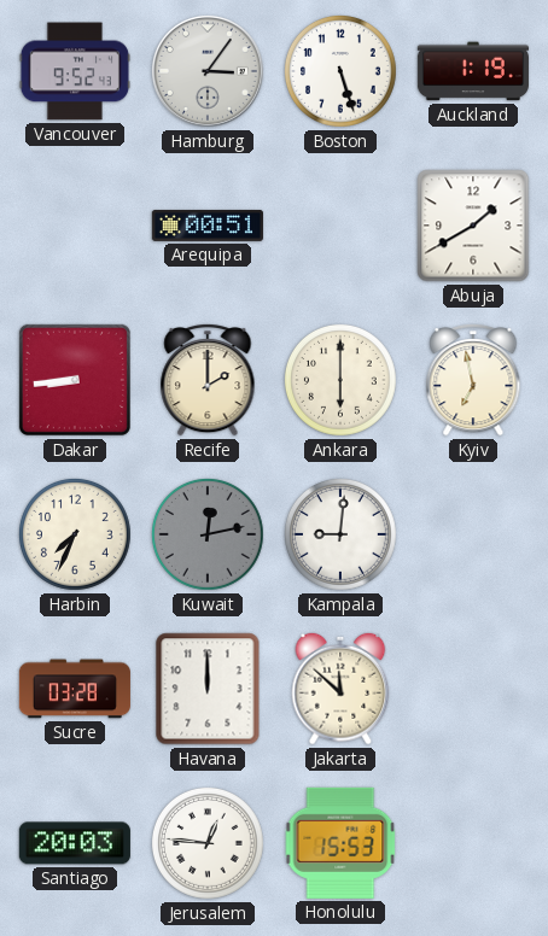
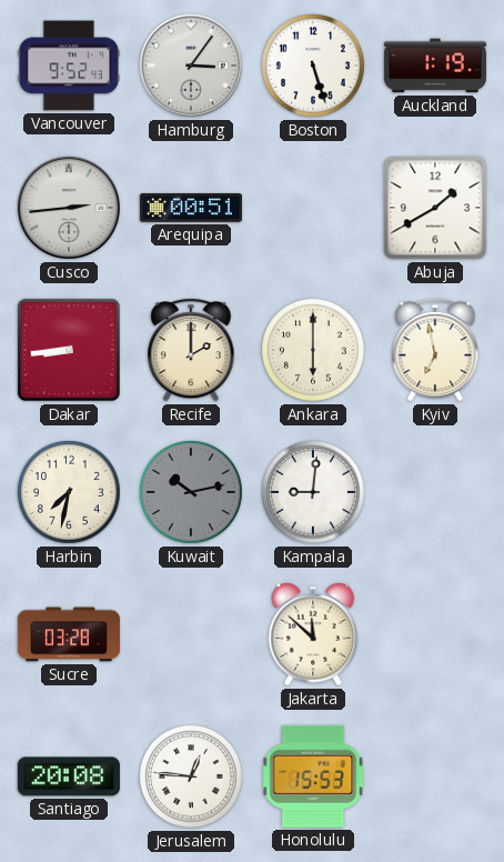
Cusco: none -> 2:44
Harbin: 7:34 -> 7:32
Kuwait: 12:13 -> 10:13
Havana: 12:00 -> none
Santiago: 20:03 -> 20:08
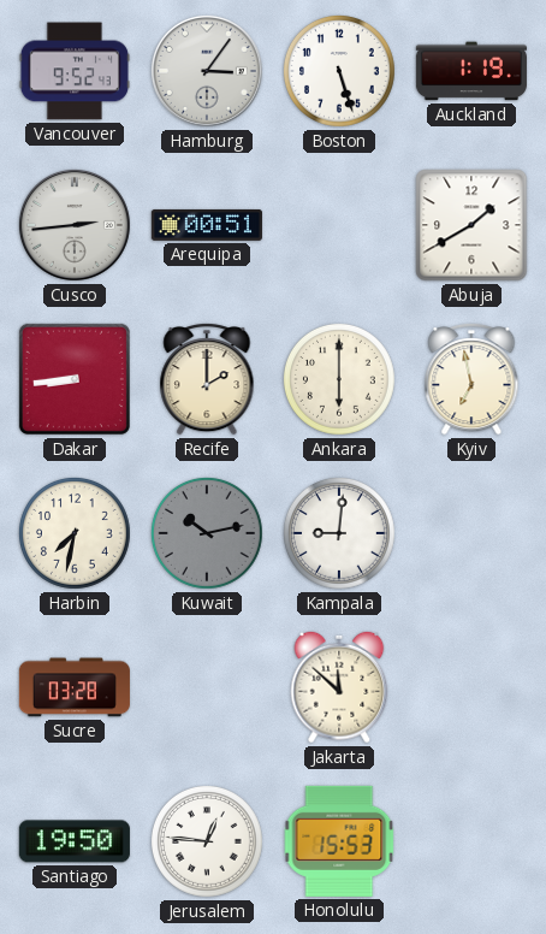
Santiago: 20:08 -> 19:50
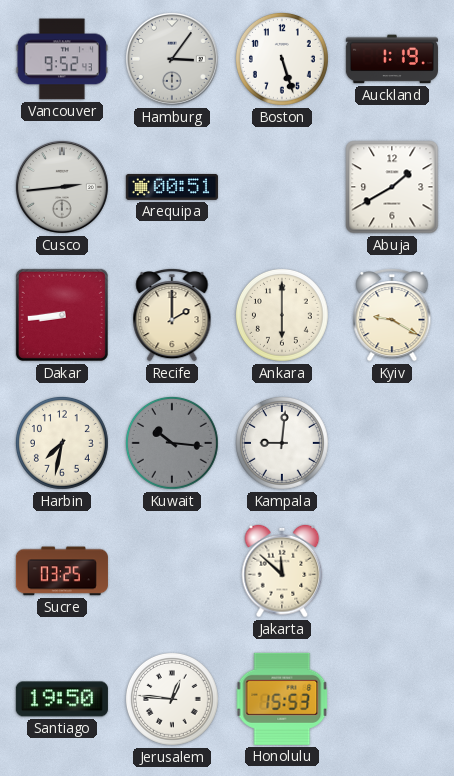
Kyiv: 6:58 -> 9:20
Kuwait: 10:13 -> 10:16
Sucre: 03:28 -> 03:25
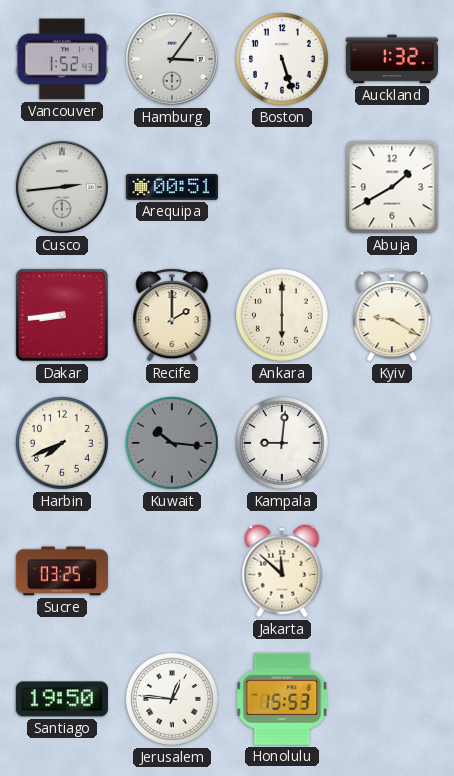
Vancouver: 9:52 -> 1:52
Auckland: 1:19 -> 1:32
Harbin: 7:32 -> 7:41
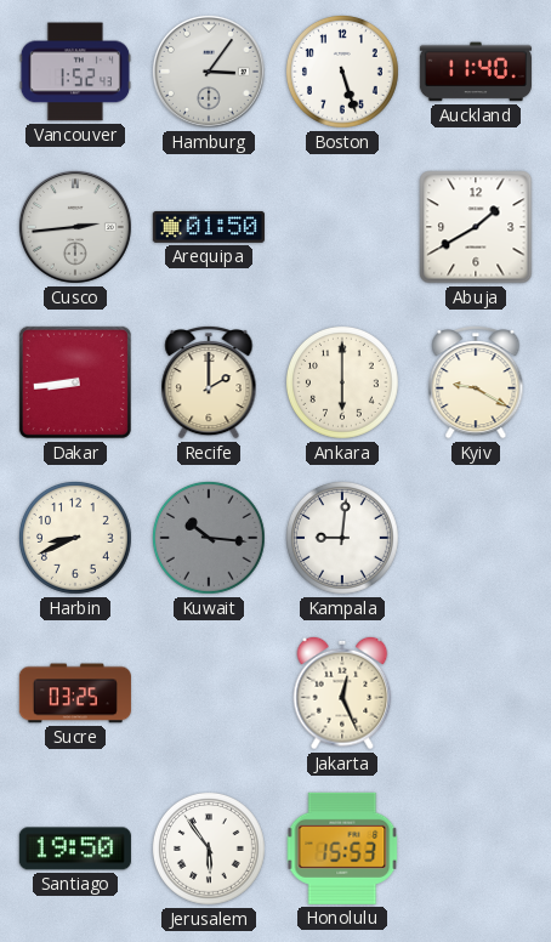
Auckland: 1:32 -> 11:40
Arequipa: 00:51 -> 01:50
Harbin: 7:41 -> 8:41
Jakarta: 11:52 -> 12:26
Jerusalem: 12:46 -> 5:54
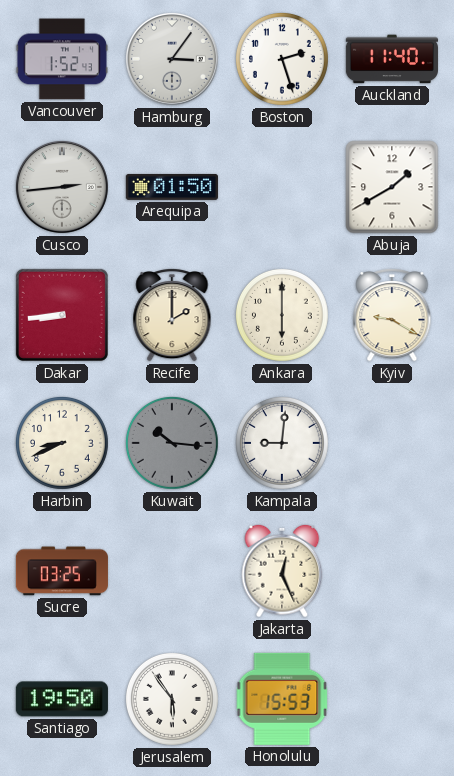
Boston: 5:27 -> 2:27
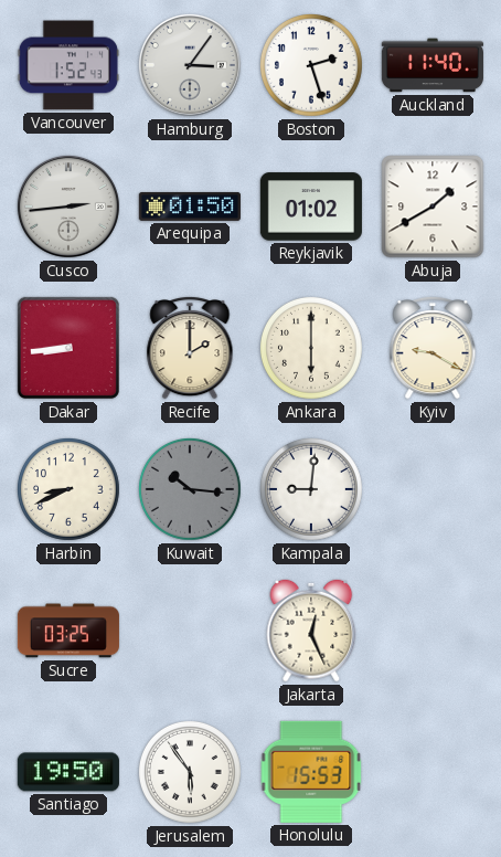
Reykjavik: none -> 01:02
